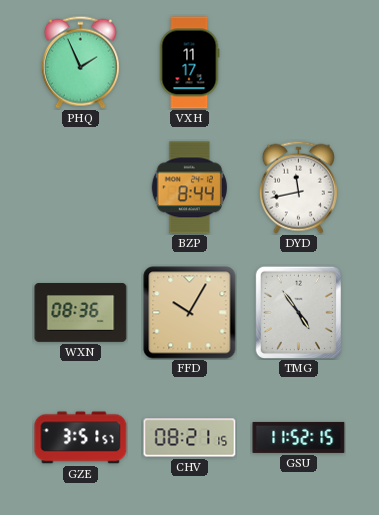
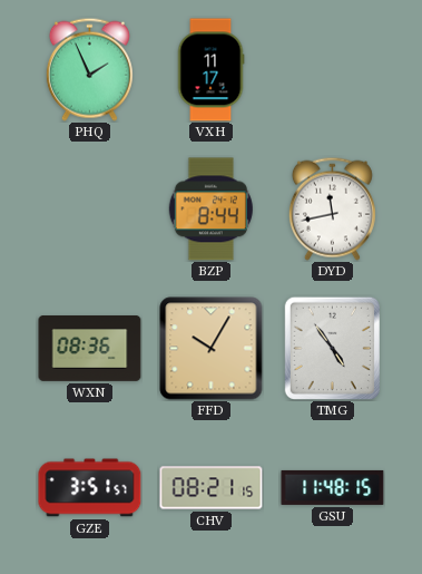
GSU: 11:52 -> 11:48
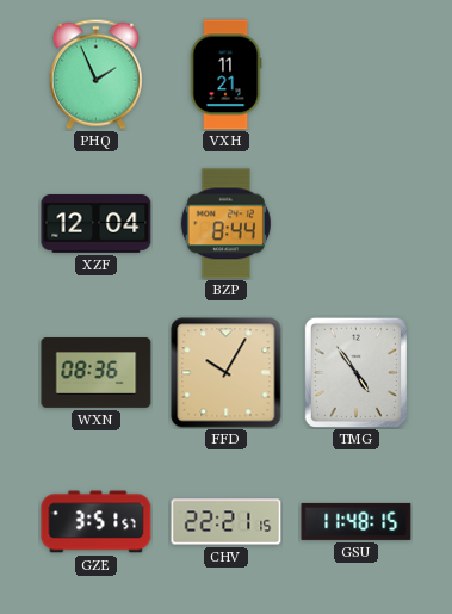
VXH: 11:17 -> 11:21
XZF: none -> 12:04
DYD: 11:43 -> none
CHV: 08:21 -> 22:21
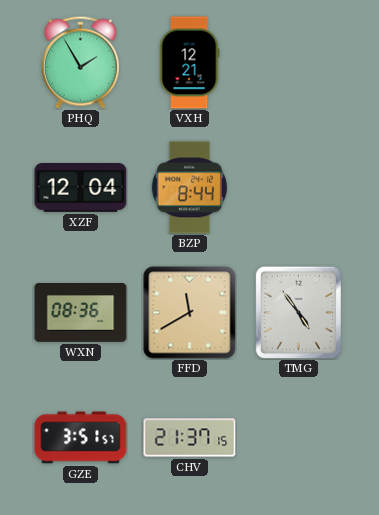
PHQ: 1:56 -> 1:55
VXH: 11:21 -> 12:21
FFD: 10:05 -> 11:40
CHV: 22:21 -> 21:37
GSU: 11:48 -> none
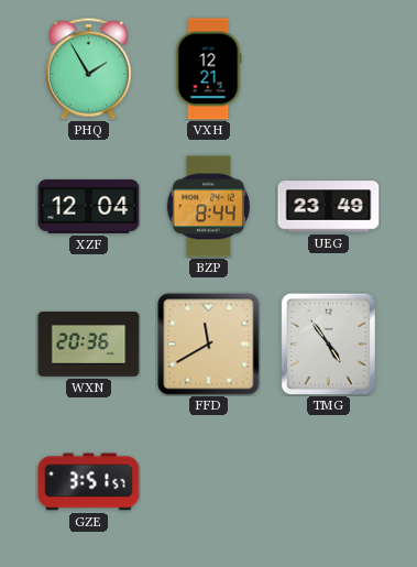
UEG: none -> 23:49
WXN: 08:36 -> 20:36
CHV: 21:37 -> none
